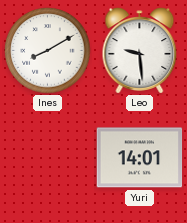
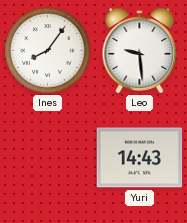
Ines: 8:10 -> 8:06
Yuri: 14:01 -> 14:43
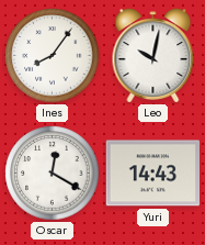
Leo: 9:29 -> 10:02
Oscar: none -> 12:20
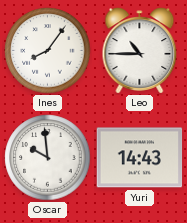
Leo: 10:02 -> 10:45
Oscar: 12:20 -> 9:59
